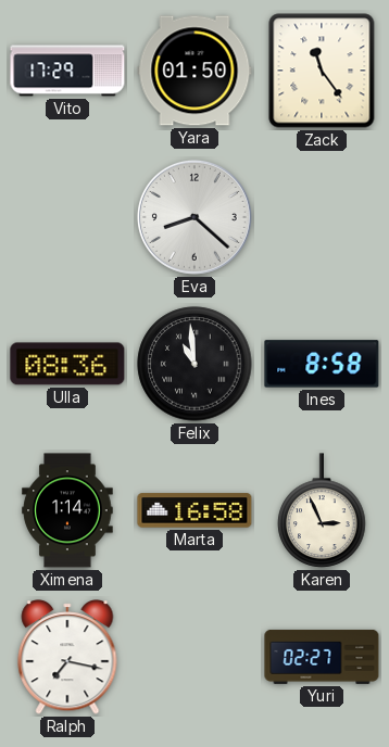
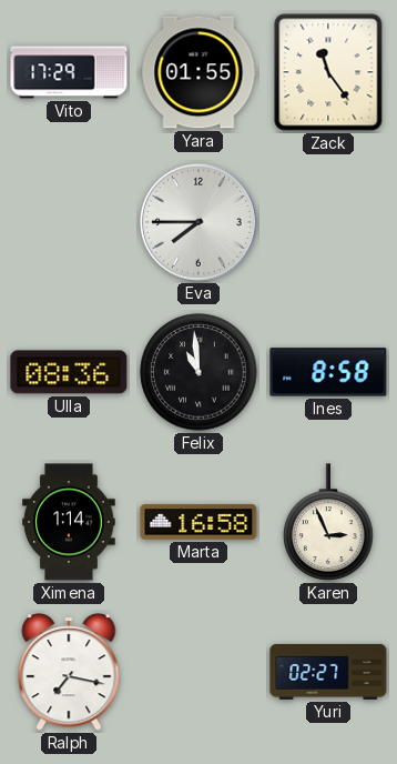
Yara: 01:50 -> 01:55
Eva: 8:22 -> 7:45
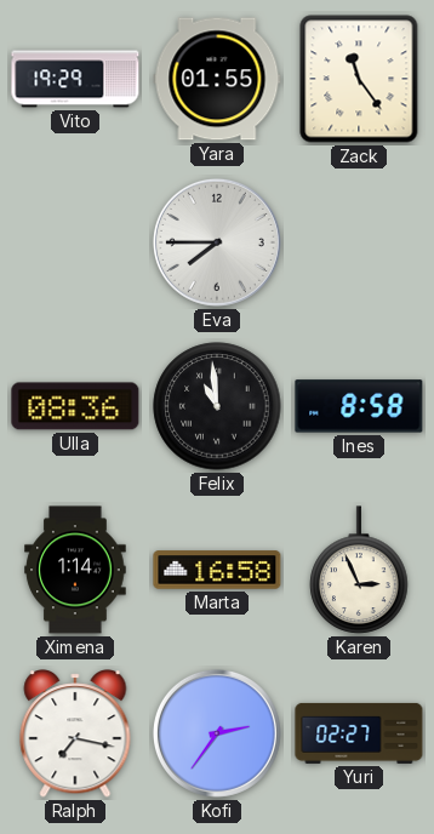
Vito: 17:29 -> 19:29
Kofi: none -> 2:36
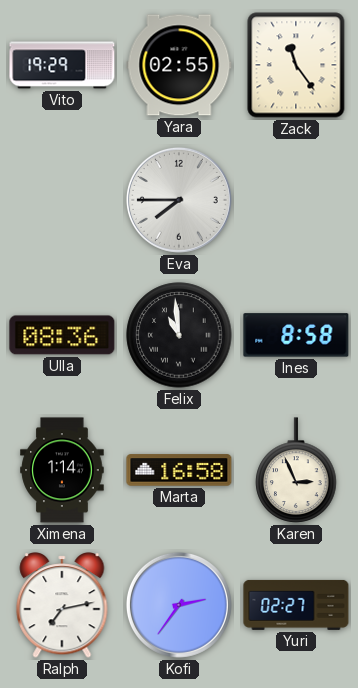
Yara: 01:55 -> 02:55
Ralph: 7:17 -> 7:13
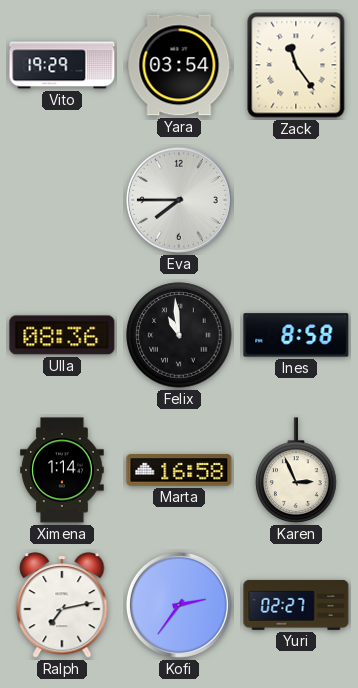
Yara: 02:55 -> 03:54
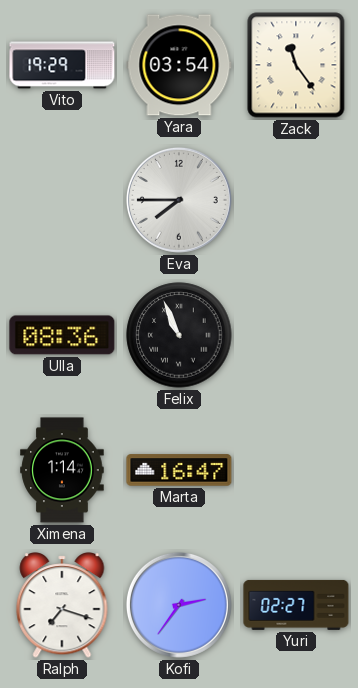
Felix: 10:59 -> 10:56
Ines: 8:58 -> none
Marta: 16:58 -> 16:47
Karen: 2:56 -> none
Ralph: 7:13 -> 7:18
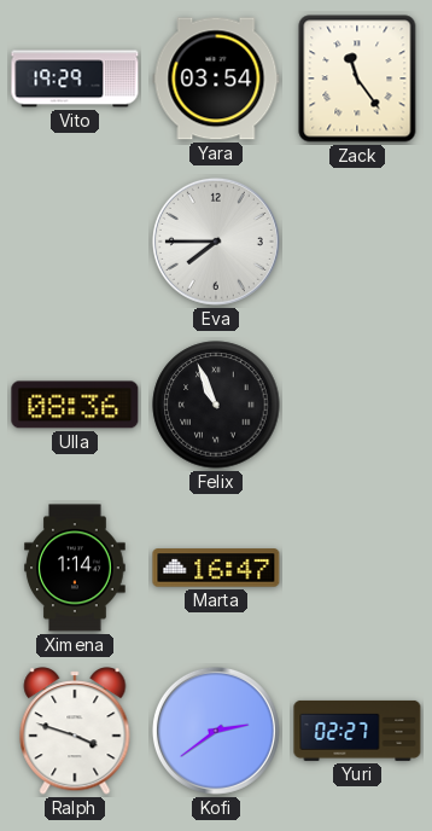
Ralph: 7:18 -> 3:48
Kofi: 2:36 -> 2:39
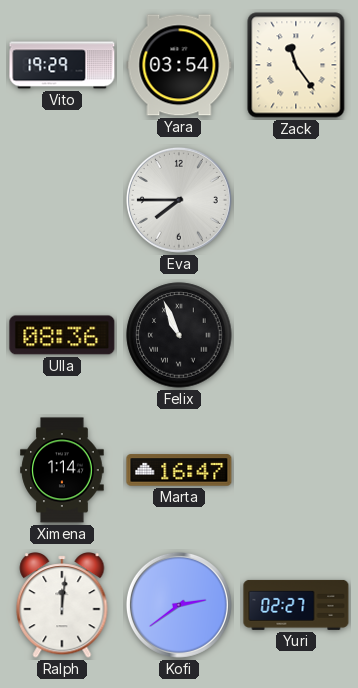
Ralph: 3:48 -> 12:01
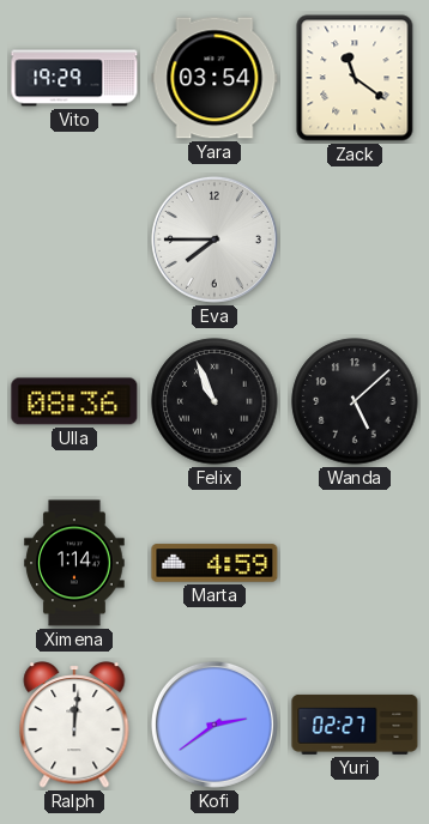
Zack: 11:24 -> 11:21
Wanda: none -> 5:08
Marta: 16:47 -> 4:59
